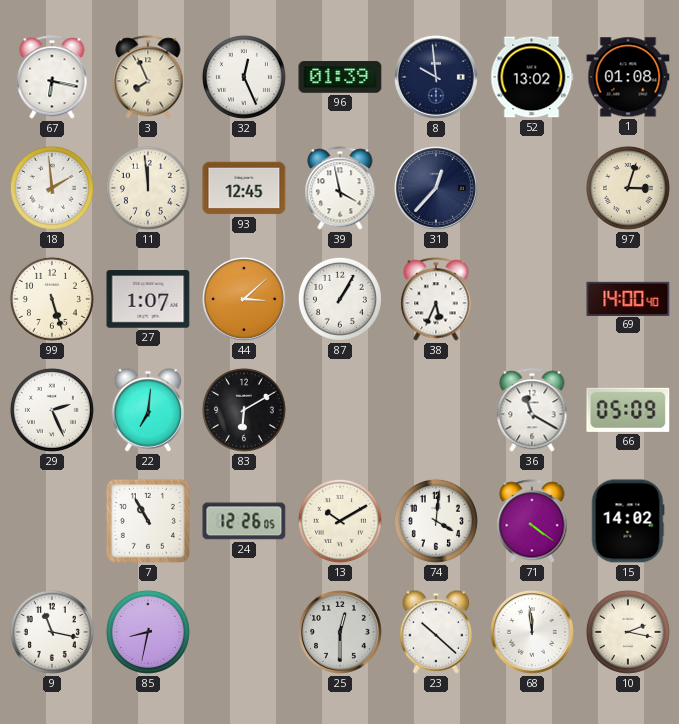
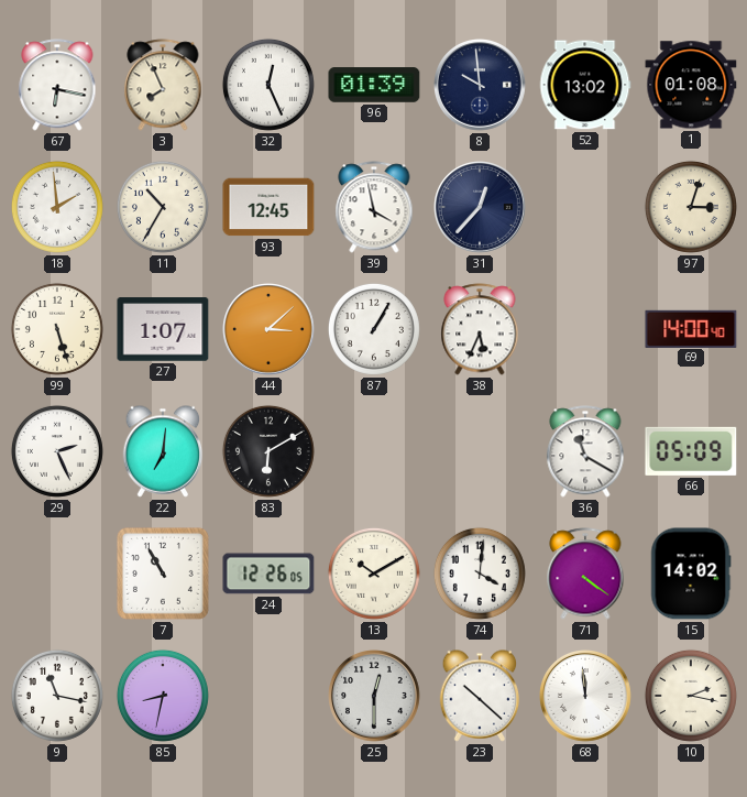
11: 11:59 -> 10:35
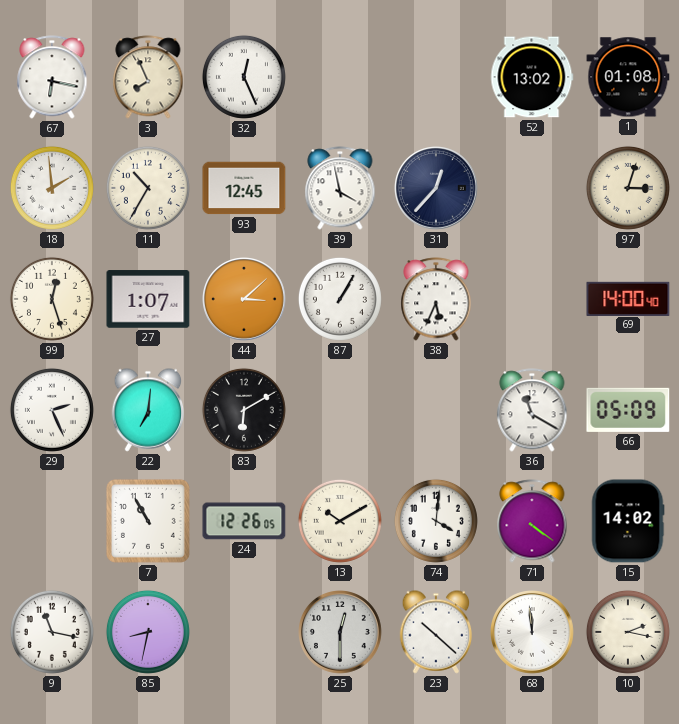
96: 01:39 -> none
8: 9:59 -> none
99: 5:27 -> 12:27
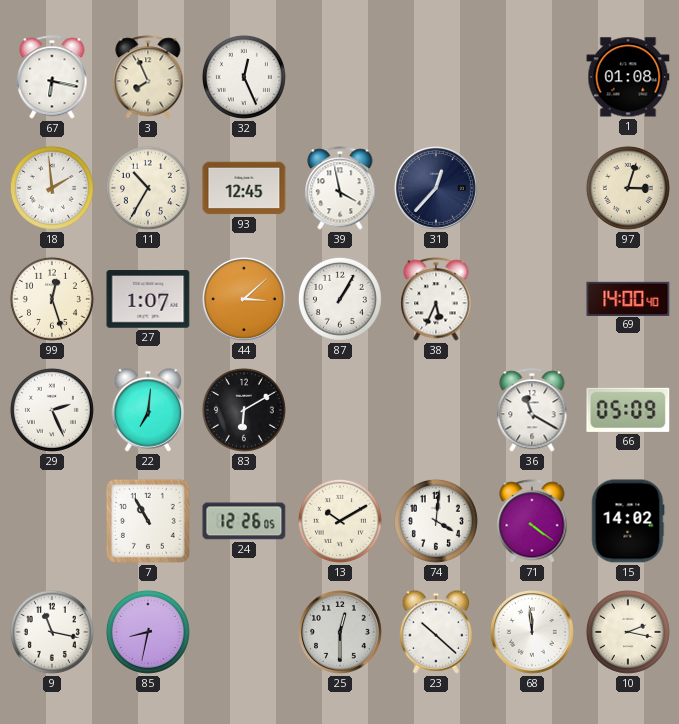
52: 13:02 -> none
